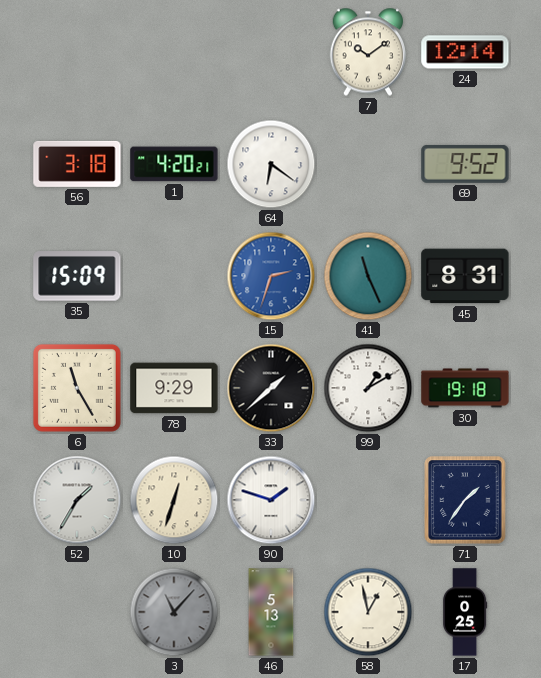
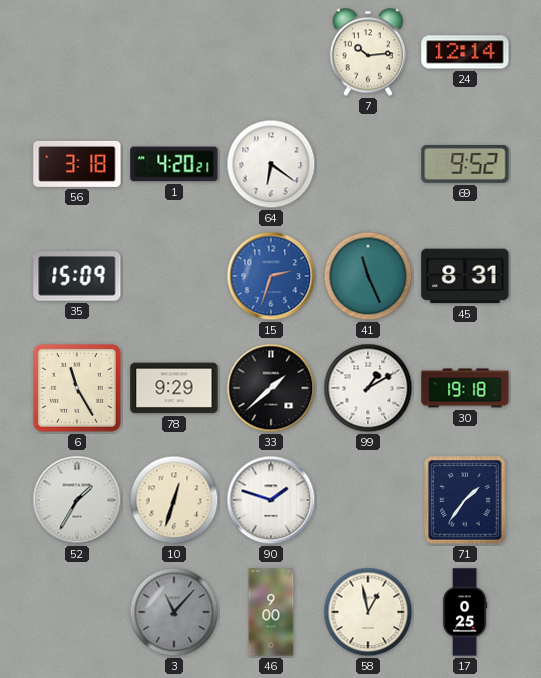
7: 10:09 -> 10:14
46: 5:13 -> 9:00
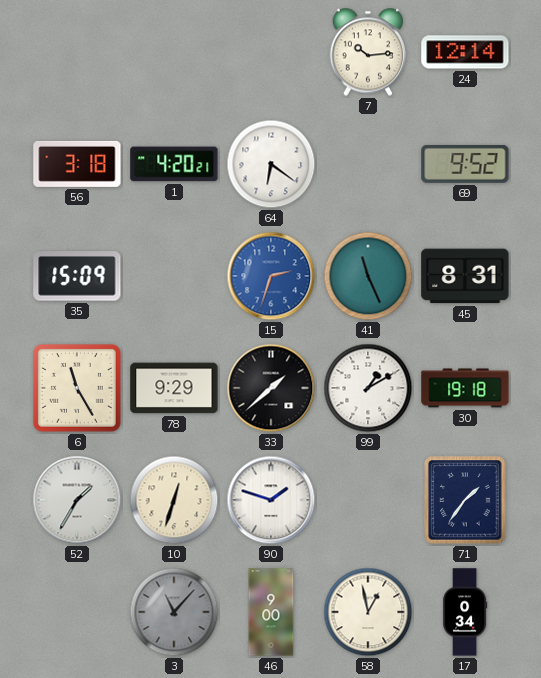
17: 0:25 -> 0:34
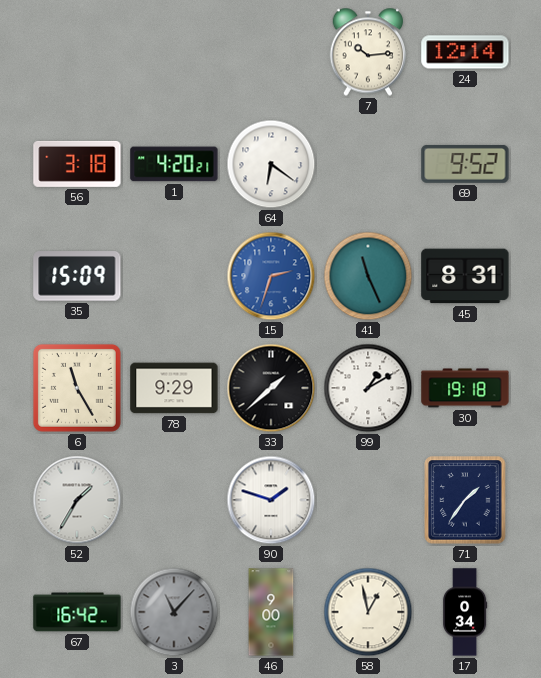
10: 12:33 -> none
67: none -> 16:42
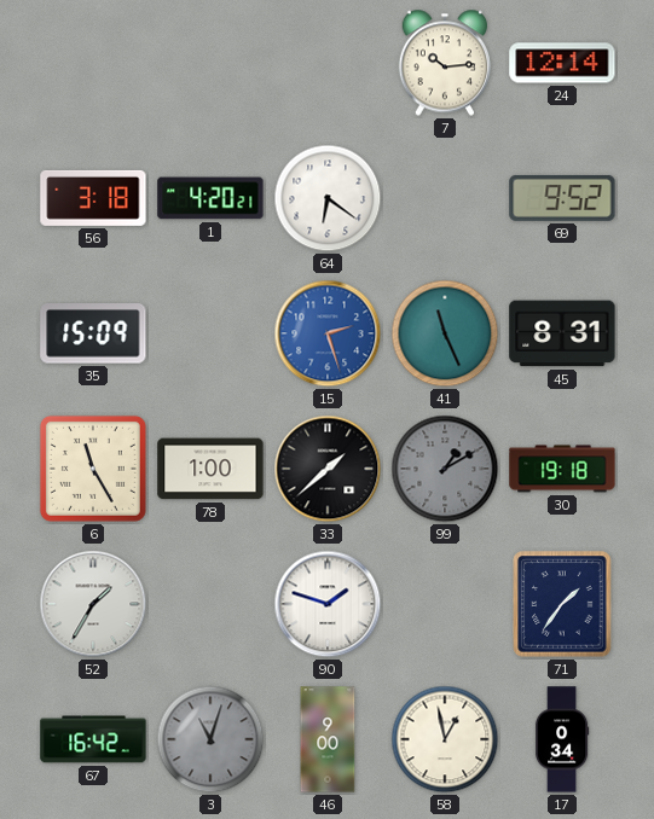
15: 2:33 -> 2:27
78: 9:29 -> 1:00
99 dial: white -> grey
3: 11:07 -> 11:03
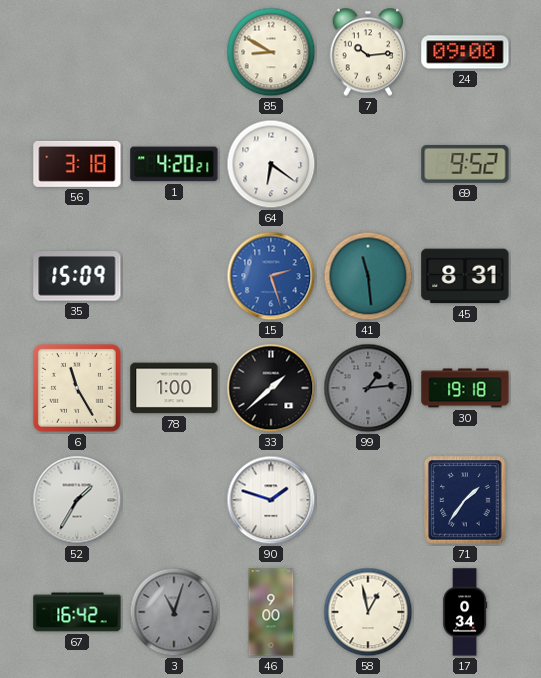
85: none -> 8:50
24: 12:14 -> 09:00
41: 11:26 -> 11:29
99: 1:10 -> 1:14
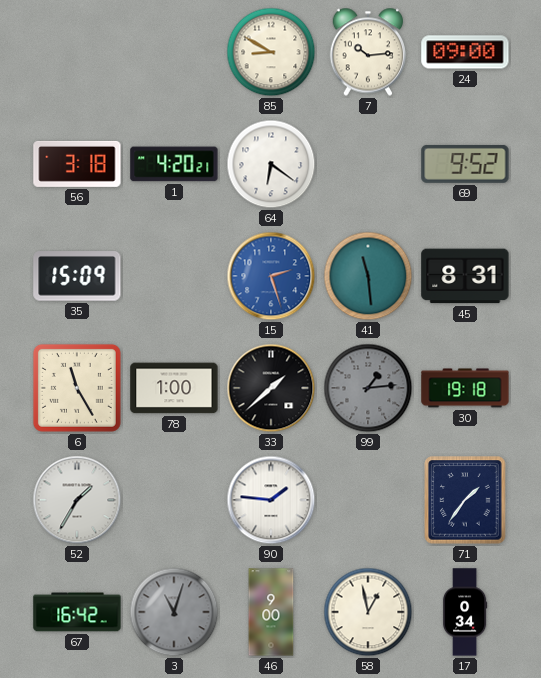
90: 1:48 -> 1:46
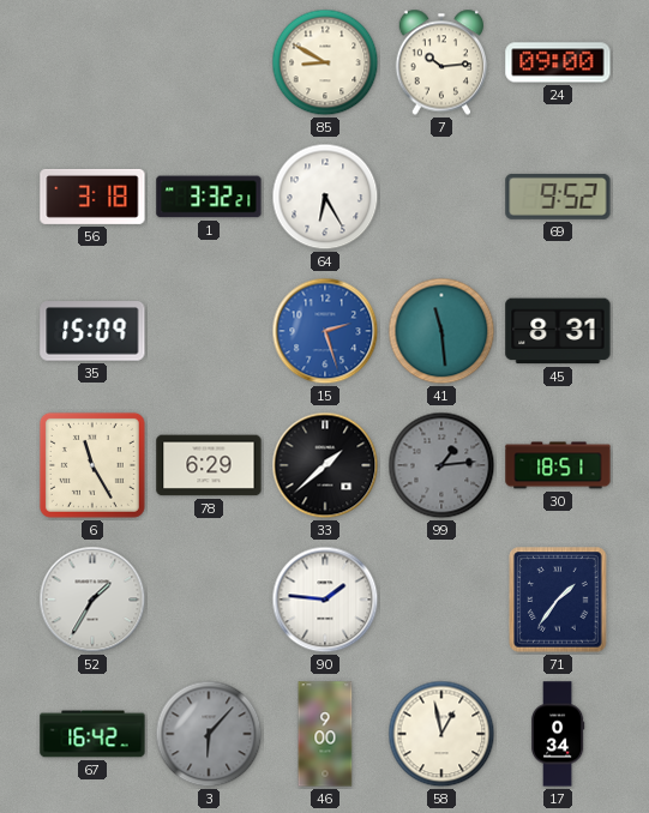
1: 4:20 -> 3:32
64: 6:21 -> 6:25
78: 1:00 -> 6:29
30: 19:18 -> 18:51
3: 11:03 -> 6:07
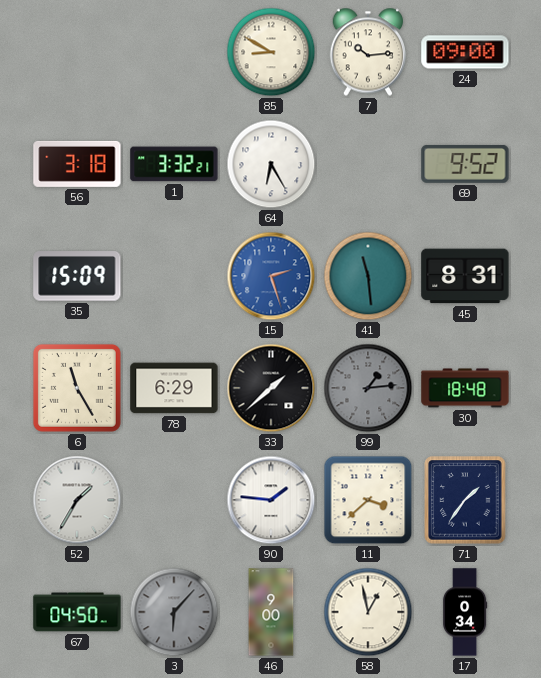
30: 18:51 -> 18:48
11: none -> 3:38
67: 16:42 -> 04:50
